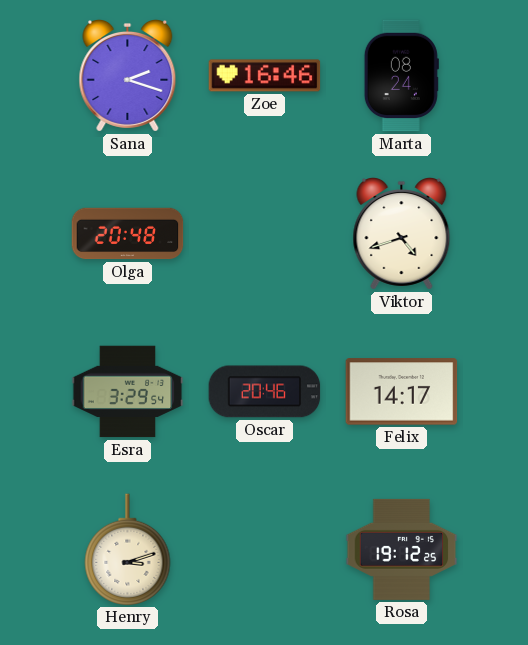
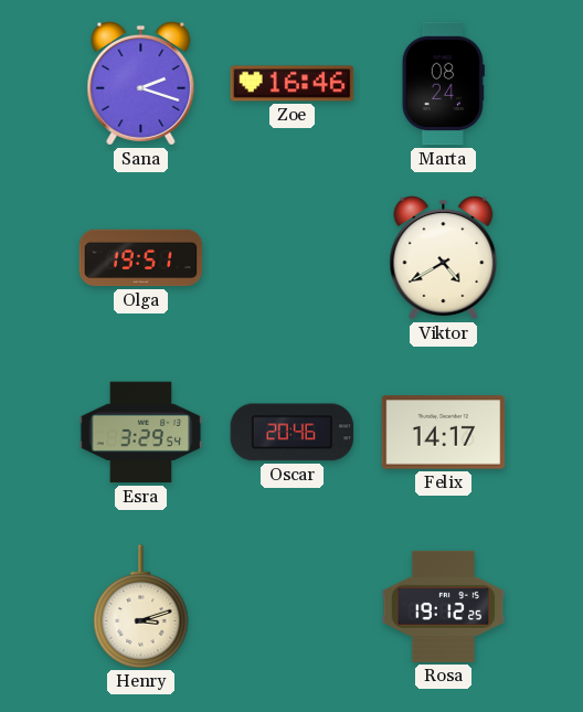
Olga: 20:48 -> 19:51
Viktor: 4:42 -> 4:40
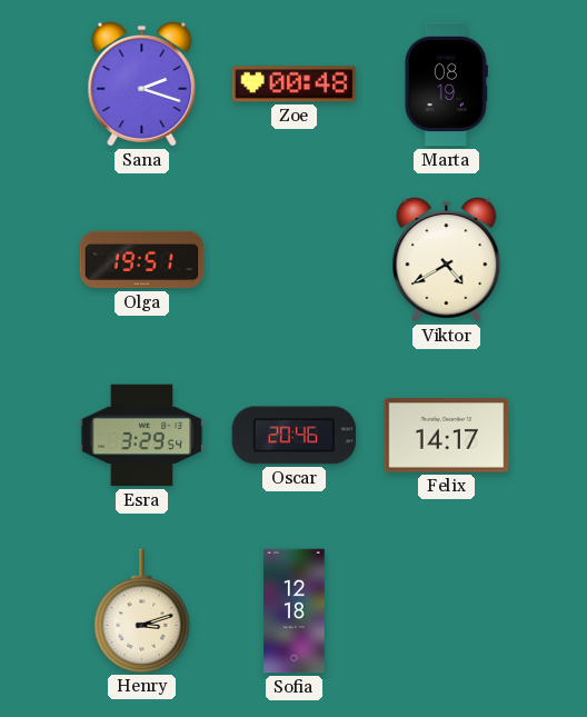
Zoe: 16:46 -> 00:48
Marta: 08:24 -> 08:19
Sofia: none -> 12:18
Rosa: 19:12 -> none
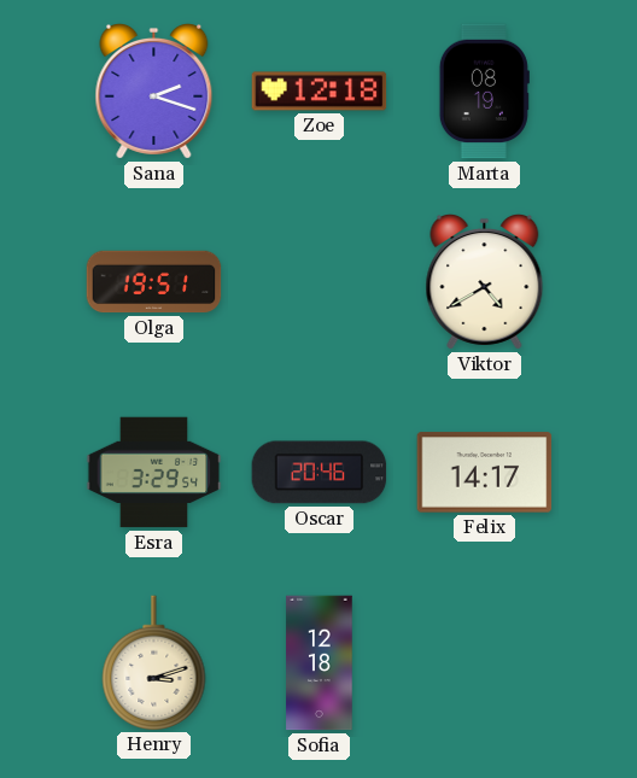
Zoe: 00:48 -> 12:18
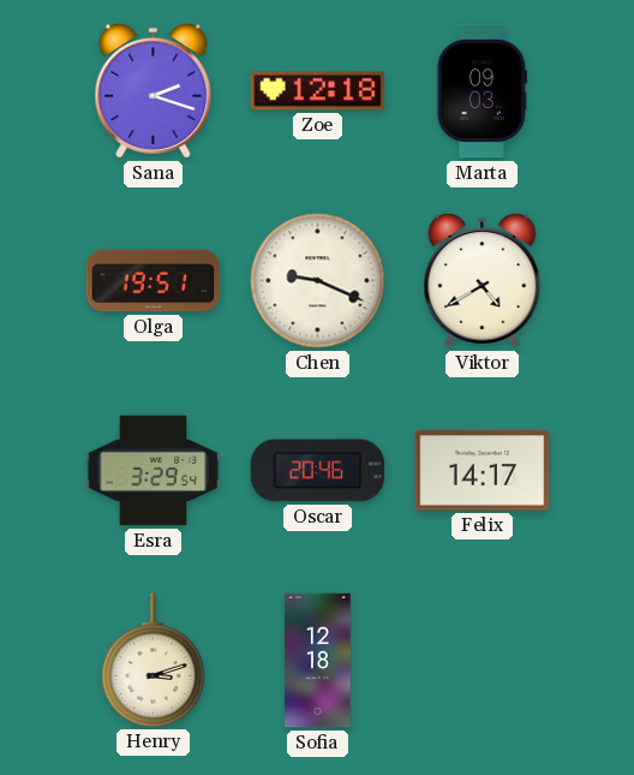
Marta: 08:19 -> 09:03
Chen: none -> 9:19
